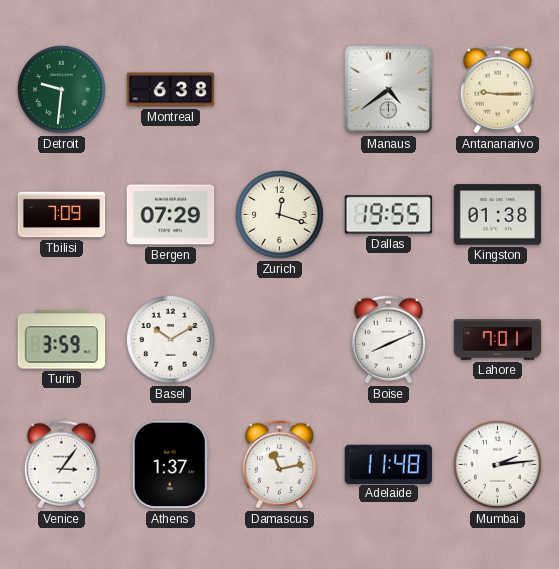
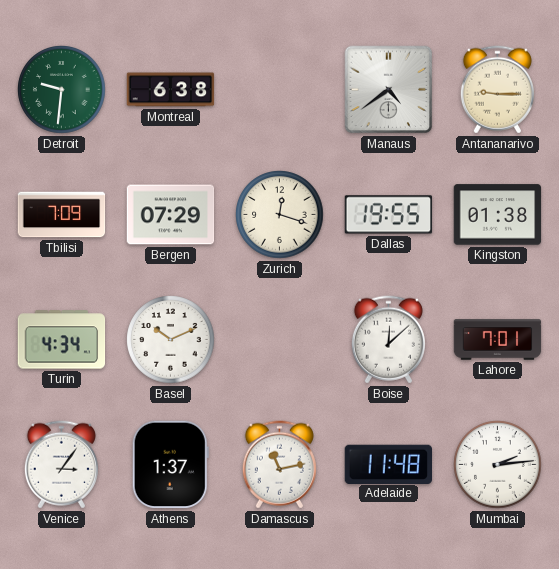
Turin: 3:59 -> 4:34
Basel: 10:10 -> 10:11
Boise: 8:11 -> 12:08
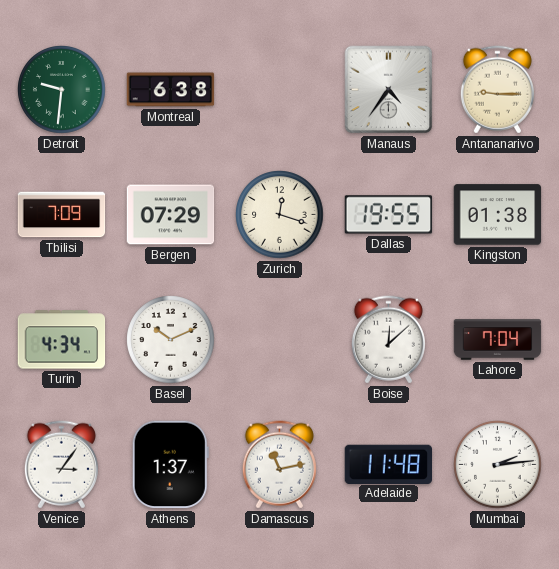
Manaus: 4:39 -> 4:36
Lahore: 7:01 -> 7:04
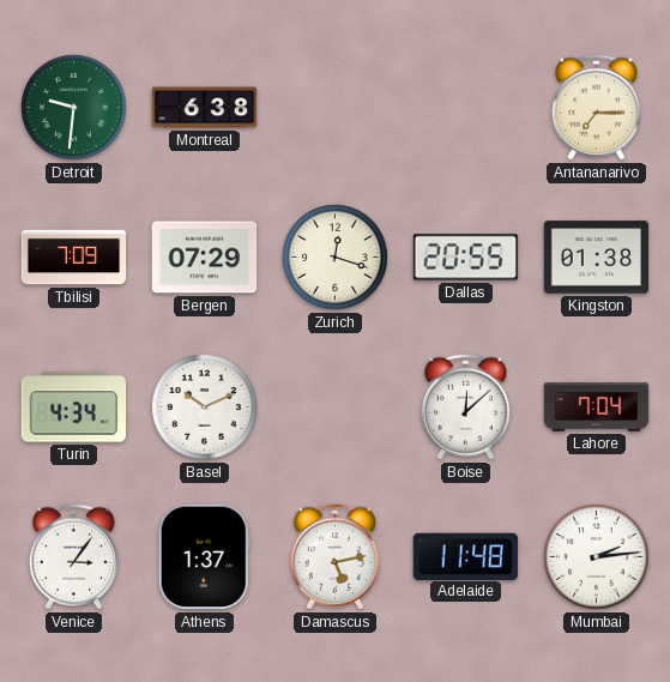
Manaus: 4:36 -> none
Antananarivo: 9:15 -> 7:15
Dallas: 19:55 -> 20:55
Damascus: 11:13 -> 5:13
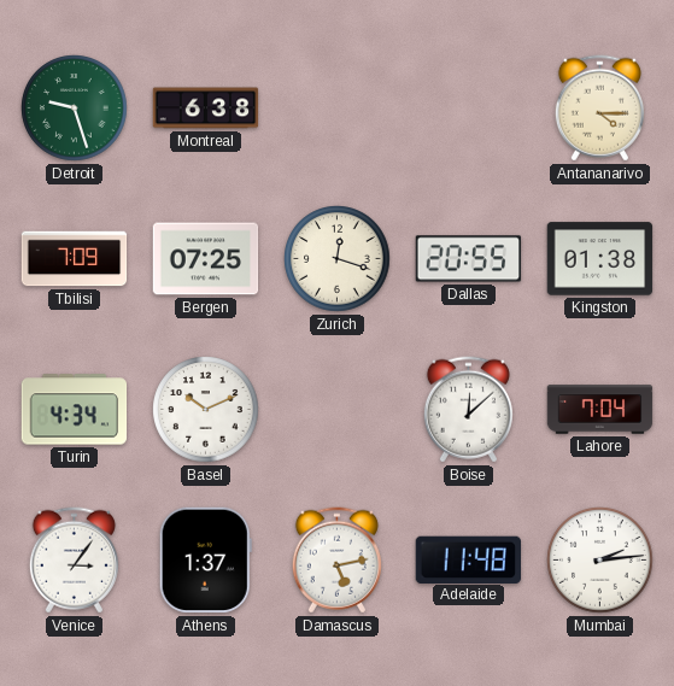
Detroit: 9:31 -> 9:27
Antananarivo: 7:15 -> 4:15
Bergen: 07:29 -> 07:25
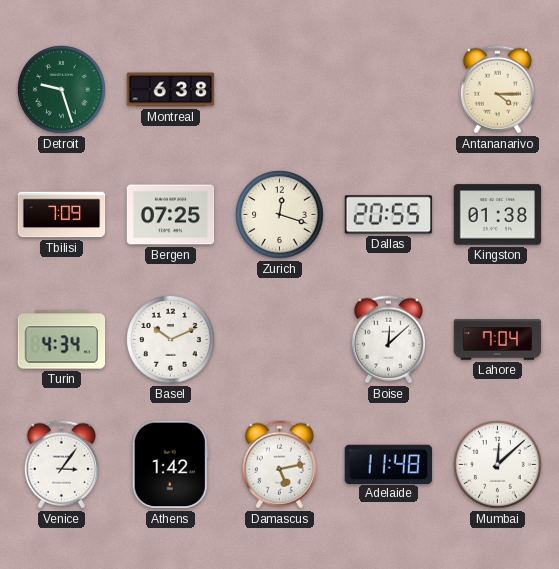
Athens: 1:37 -> 1:42
Mumbai: 2:14 -> 12:08
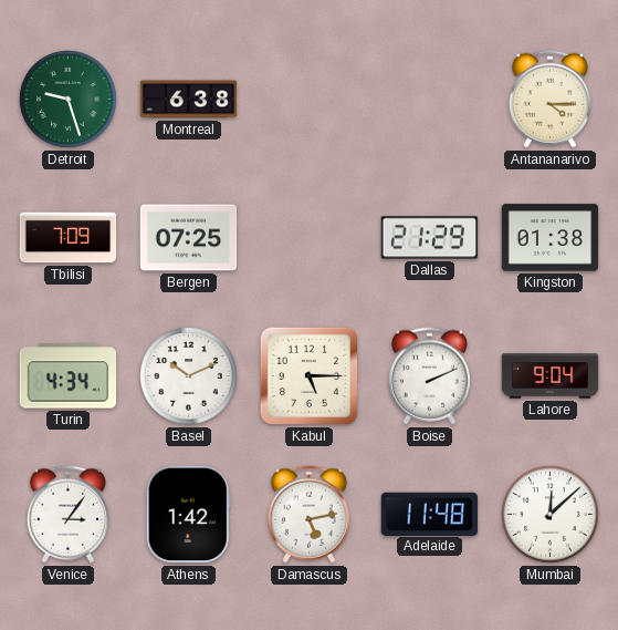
Zurich: 12:18 -> none
Dallas: 20:55 -> 21:29
Kabul: none -> 5:15
Boise: 12:08 -> 2:11
Lahore: 7:04 -> 9:04
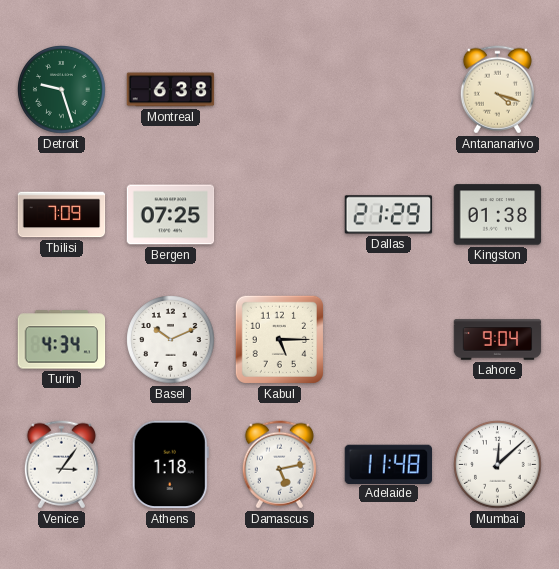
Antananarivo: 4:15 -> 4:18
Boise: 2:11 -> none
Athens: 1:42 -> 1:18
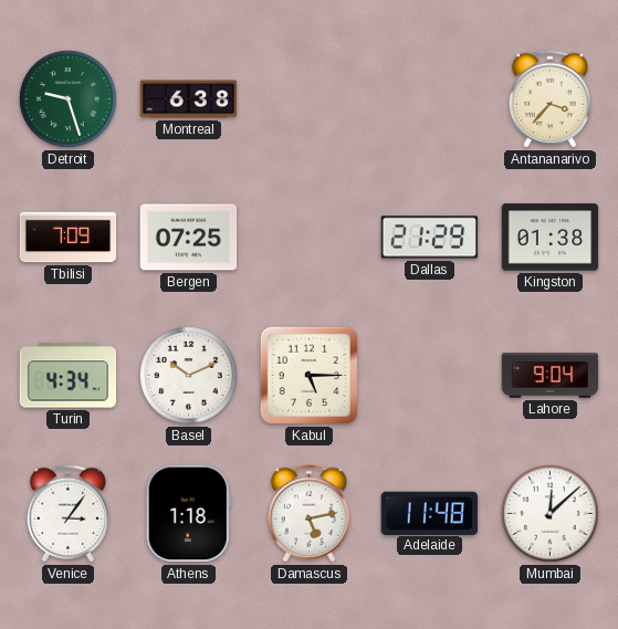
Antananarivo: 4:18 -> 3:37
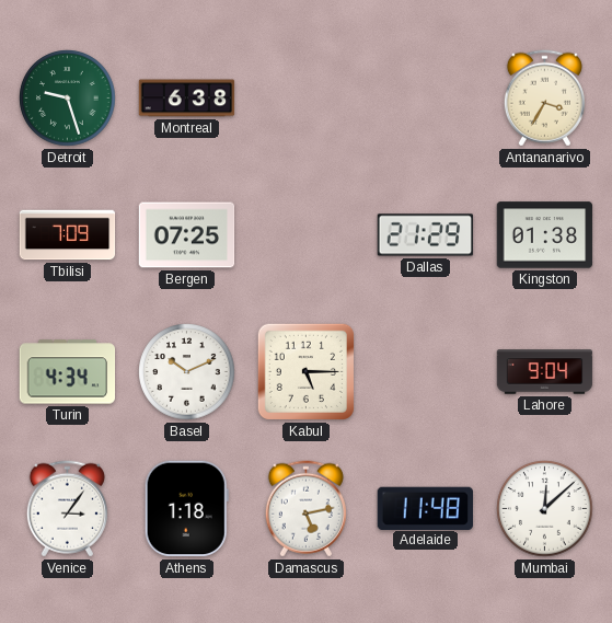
Antananarivo: 3:37 -> 3:35
